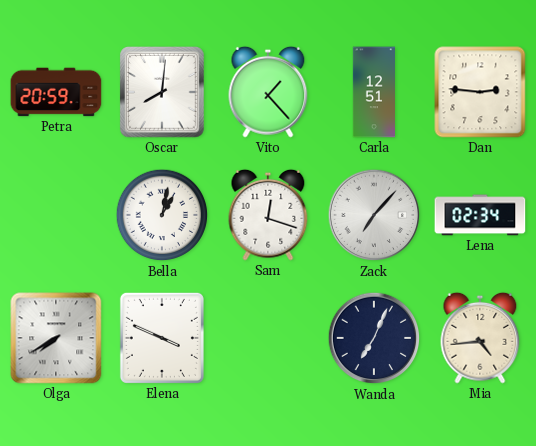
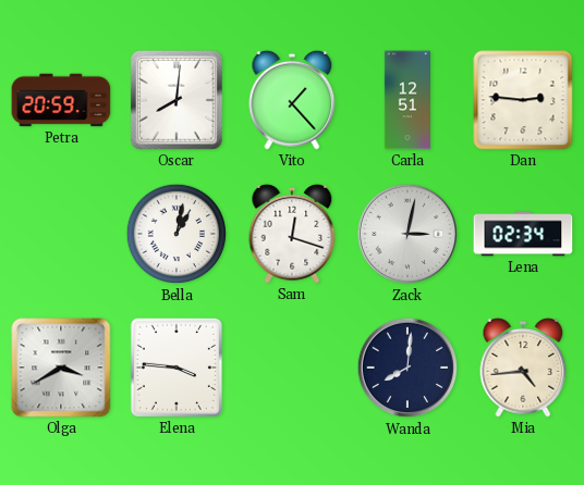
Zack: 7:07 -> 3:02
Olga: 7:40 -> 3:40
Elena: 3:49 -> 3:46
Wanda: 7:04 -> 8:01
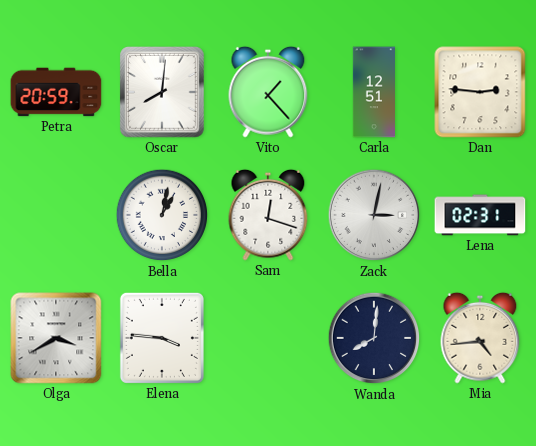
Lena: 02:34 -> 02:31
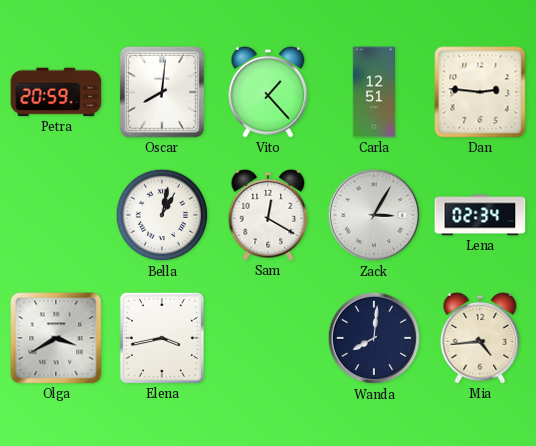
Sam: 12:18 -> 12:20
Zack: 3:02 -> 3:05
Lena: 02:31 -> 02:34
Elena: 3:46 -> 3:43
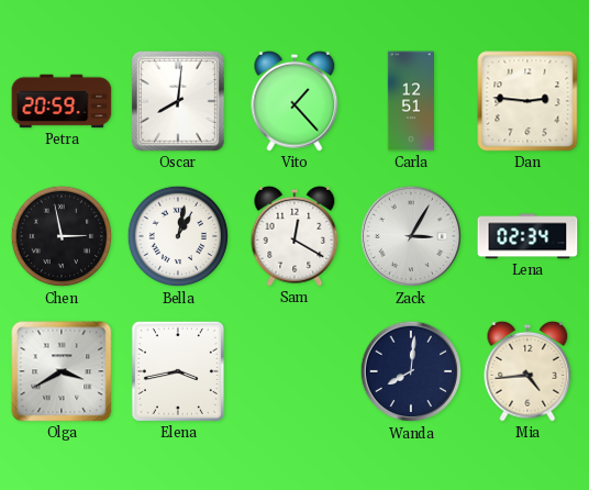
Chen: none -> 2:58
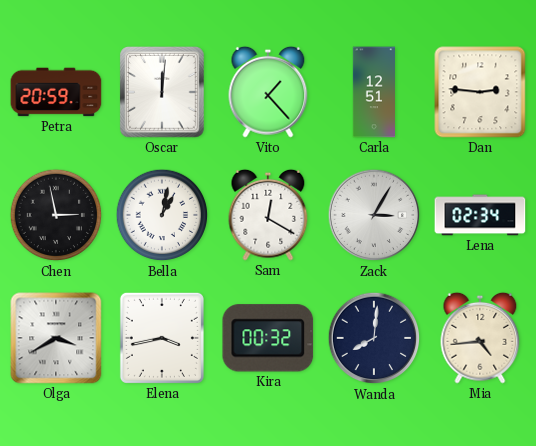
Oscar: 8:01 -> 12:01
Kira: none -> 00:32
